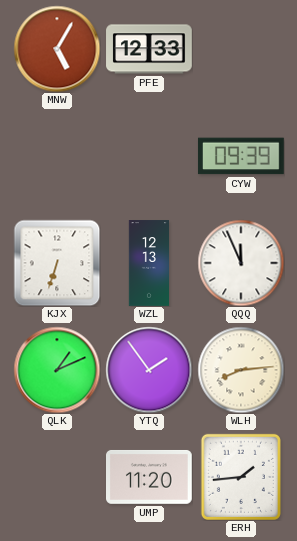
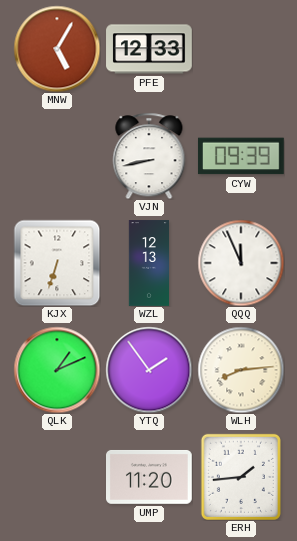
VJN: none -> 8:43
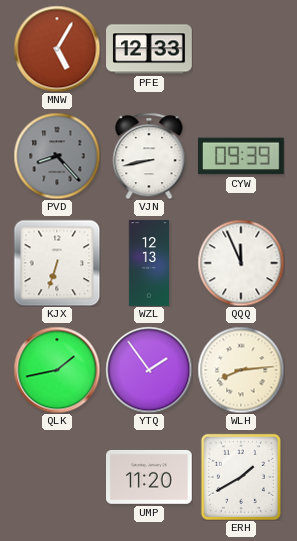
PVD: none -> 8:23
QLK: 1:11 -> 1:43
ERH: 1:44 -> 1:40
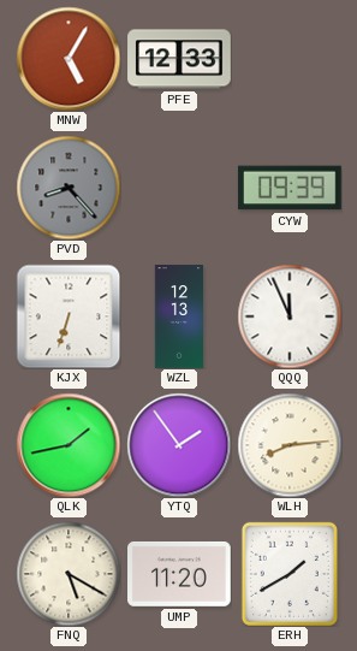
VJN: 8:43 -> none
FNQ: none -> 5:20
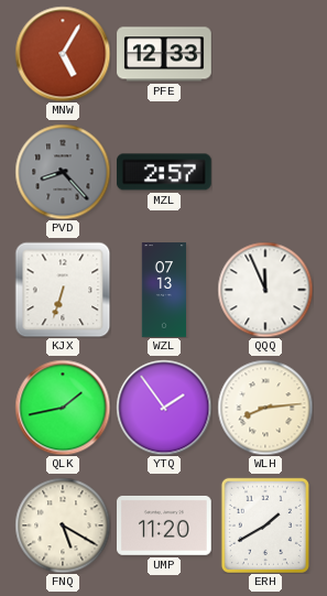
MZL: none -> 2:57
CYW: 09:39 -> none
WZL: 12:13 -> 07:13
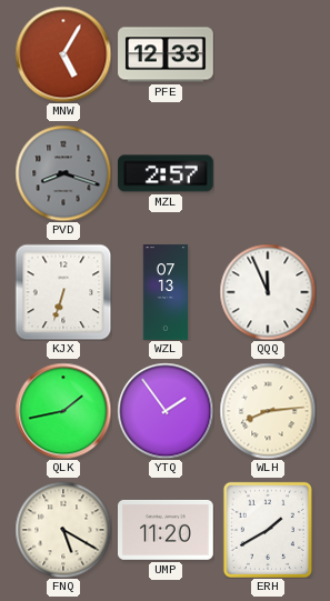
PVD: 8:23 -> 8:18
